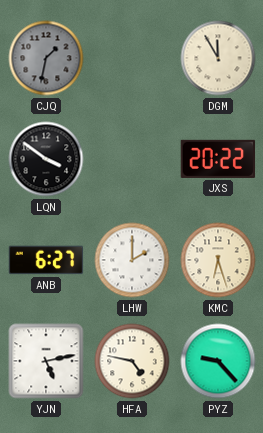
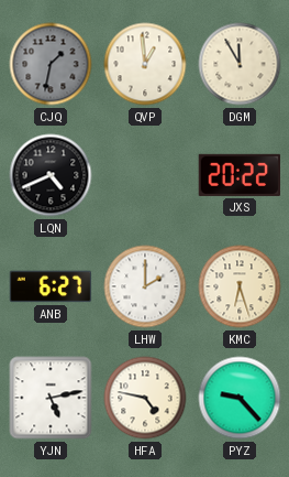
QVP: none -> 12:59
LQN: 3:51 -> 4:41
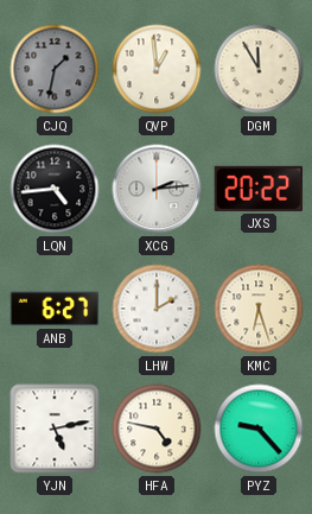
LQN: 4:41 -> 4:44
XCG: none -> 2:14
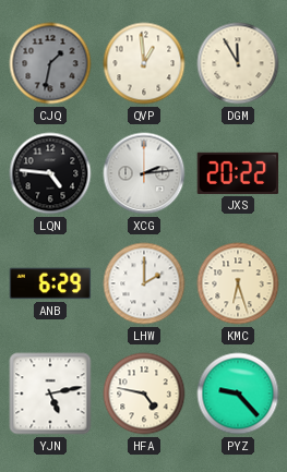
LQN: 4:44 -> 4:46
ANB: 6:27 -> 6:29
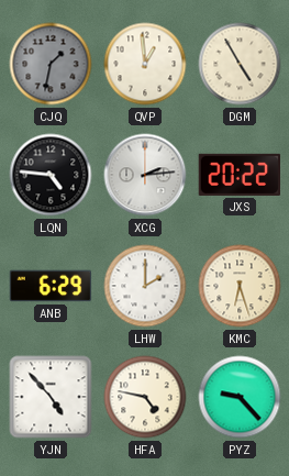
DGM: 11:55 -> 4:55
YJN: 5:13 -> 4:53
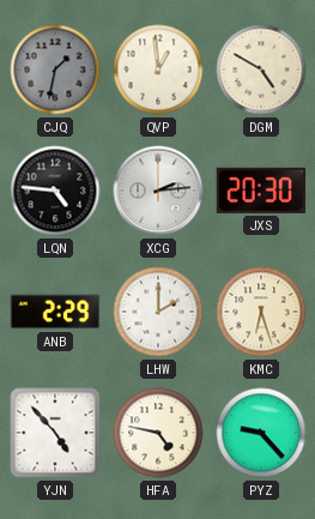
DGM: 4:55 -> 4:50
JXS: 20:22 -> 20:30
ANB: 6:29 -> 2:29
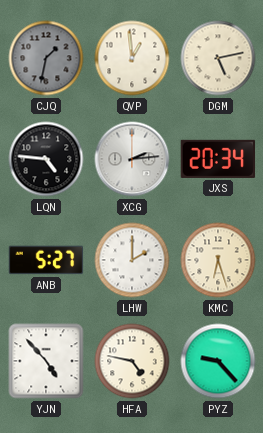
DGM: 4:50 -> 5:13
JXS: 20:30 -> 20:34
ANB: 2:29 -> 5:27
